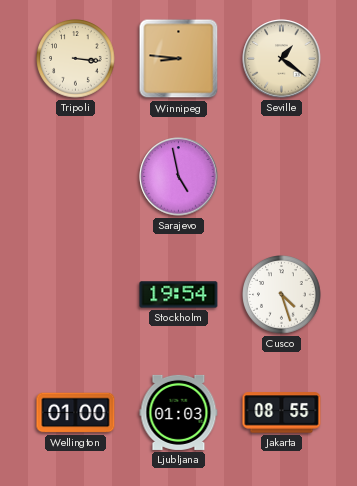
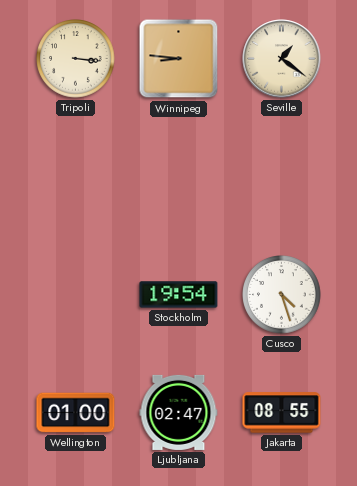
Sarajevo: 4:58 -> none
Ljubljana: 01:03 -> 02:47
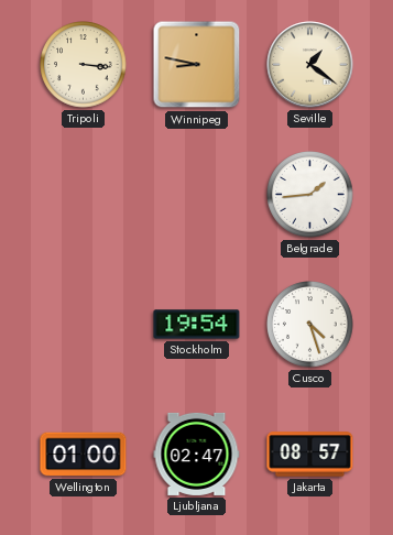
Winnipeg: 8:46 -> 8:47
Belgrade: none -> 1:44
Jakarta: 08:55 -> 08:57
